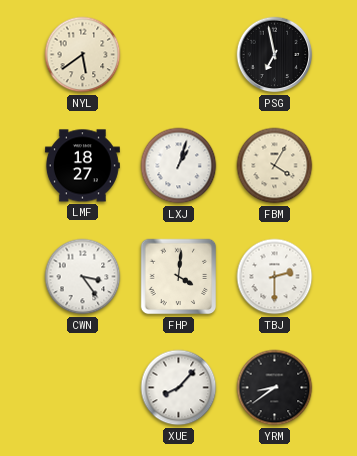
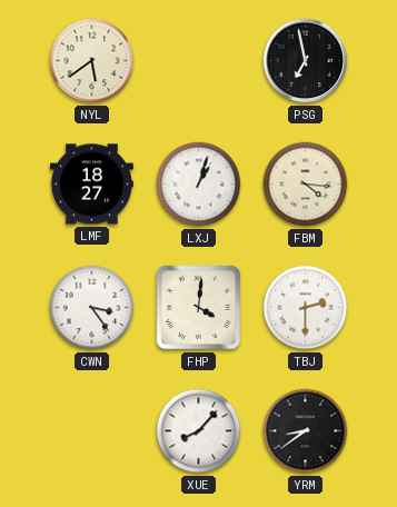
FBM: 4:05 -> 4:16
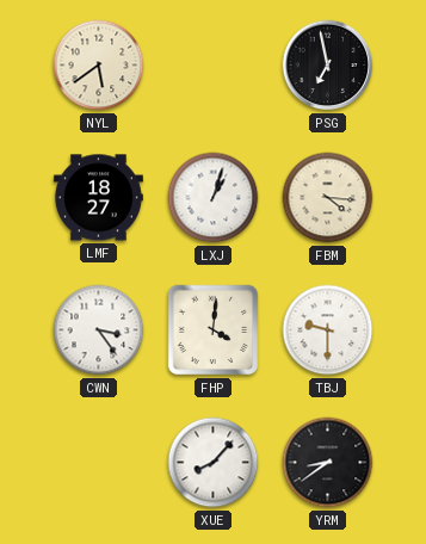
TBJ: 2:30 -> 9:30
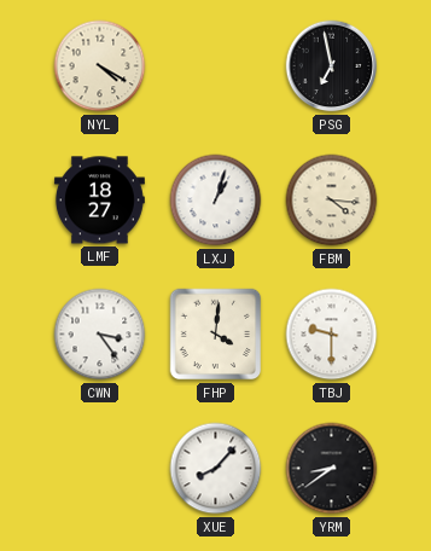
NYL: 5:39 -> 4:20
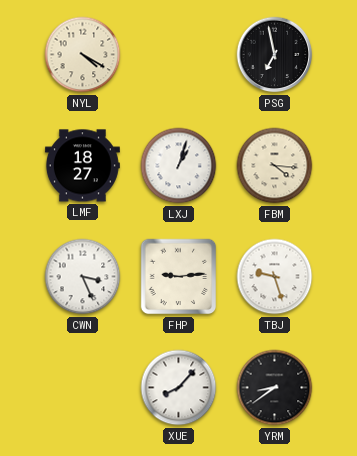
CWN: 3:24 -> 3:26
FHP: 4:01 -> 9:14
TBJ: 9:30 -> 9:27
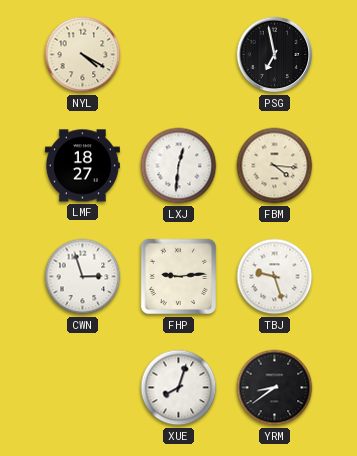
LXJ: 1:03 -> 12:31
CWN: 3:26 -> 2:57
XUE: 8:07 -> 8:03
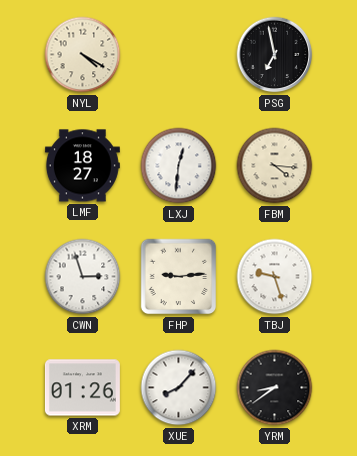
XRM: none -> 01:26
XUE: 8:03 -> 8:07
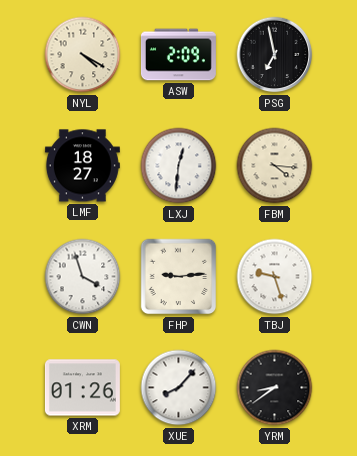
ASW: none -> 2:09
CWN: 2:57 -> 3:57
